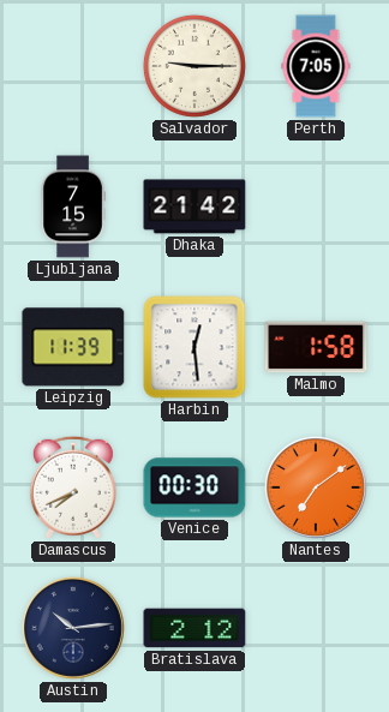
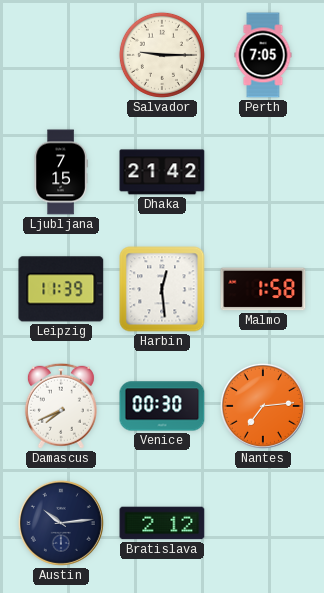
Nantes: 7:09 -> 7:14
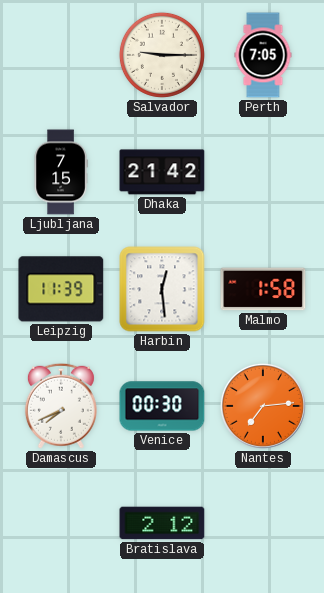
Austin: 10:14 -> none
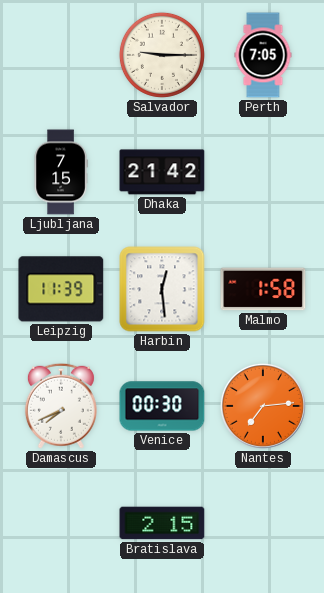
Bratislava: 2:12 -> 2:15
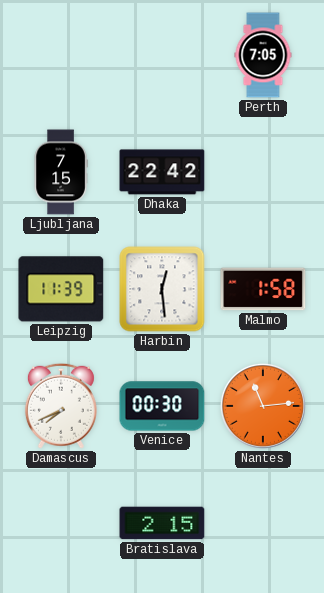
Salvador: 9:15 -> none
Dhaka: 21:42 -> 22:42
Nantes: 7:14 -> 11:14
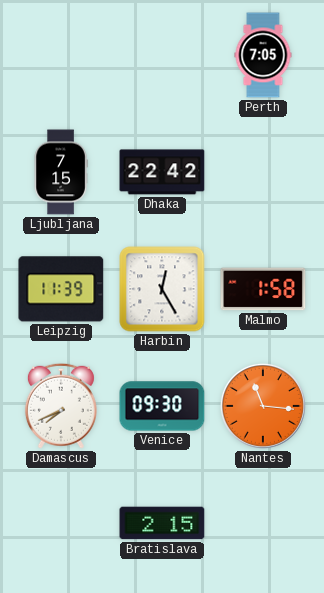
Harbin: 12:29 -> 12:25
Venice: 00:30 -> 09:30
Nantes: 11:14 -> 11:16
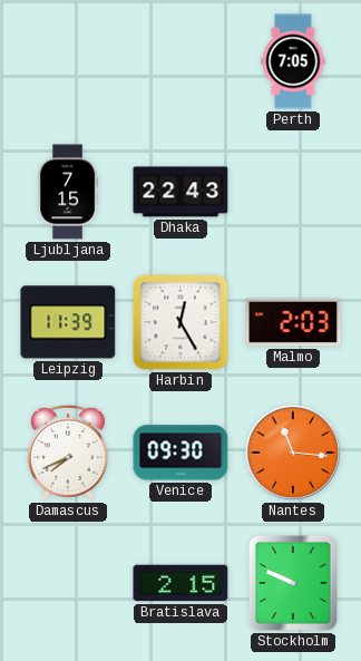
Dhaka: 22:42 -> 22:43
Malmo: 1:58 -> 2:03
Stockholm: none -> 9:49
